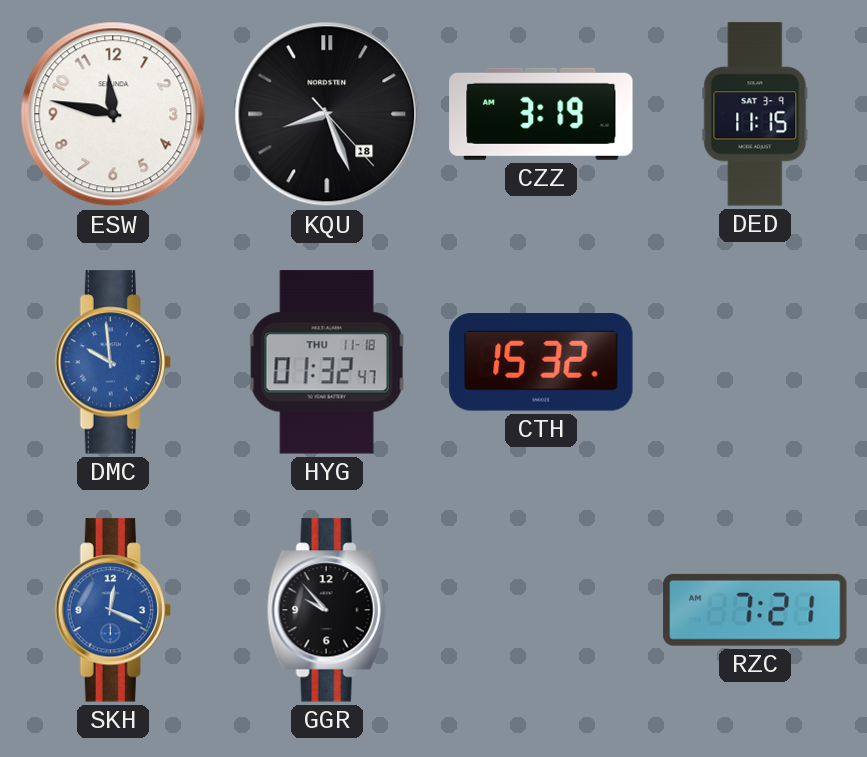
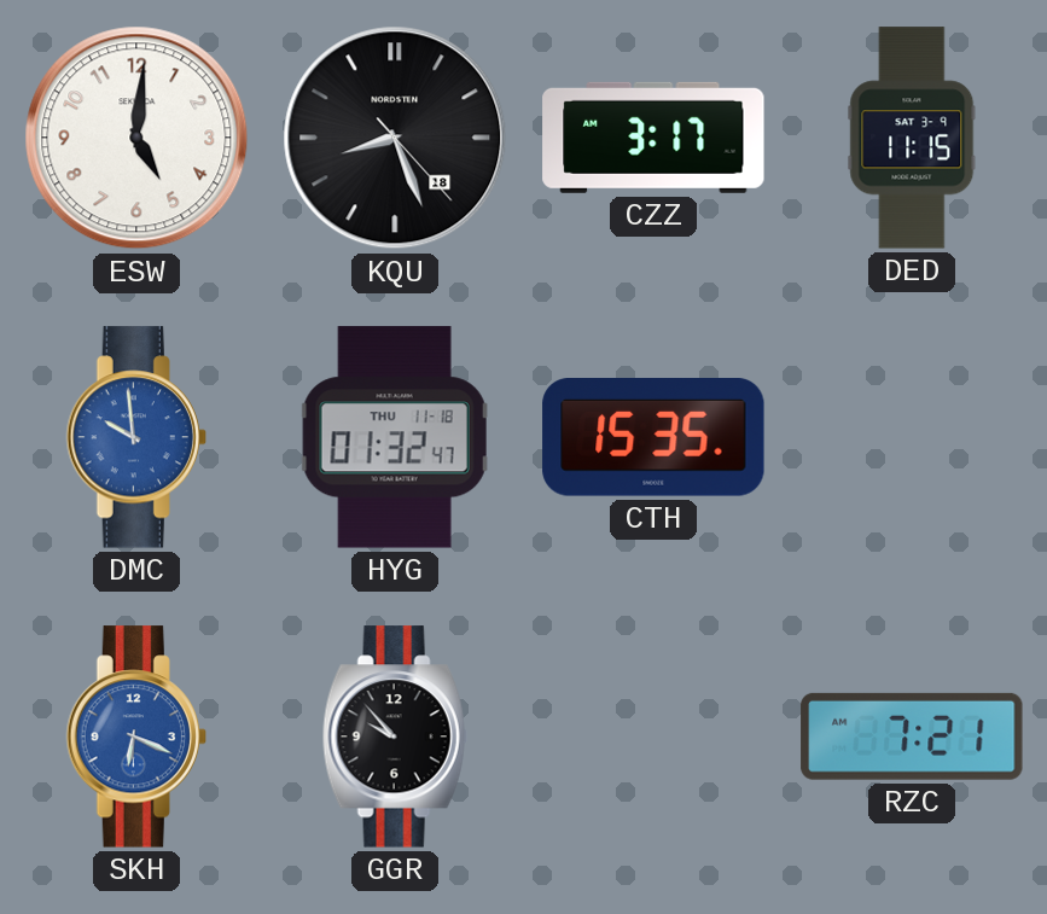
ESW: 11:47 -> 5:01
CZZ: 3:19 -> 3:17
CTH: 15:32 -> 15:35
SKH: 12:19 -> 6:19
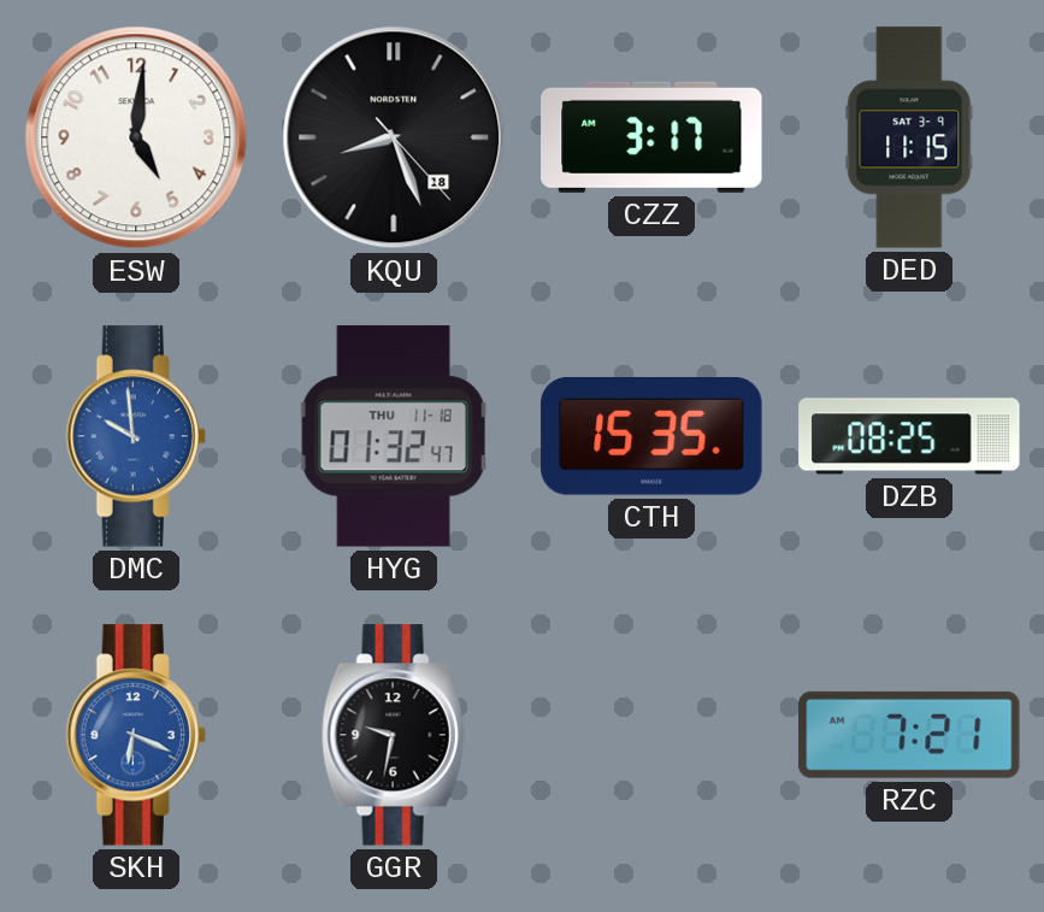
DZB: none -> 08:25
GGR: 9:53 -> 9:32
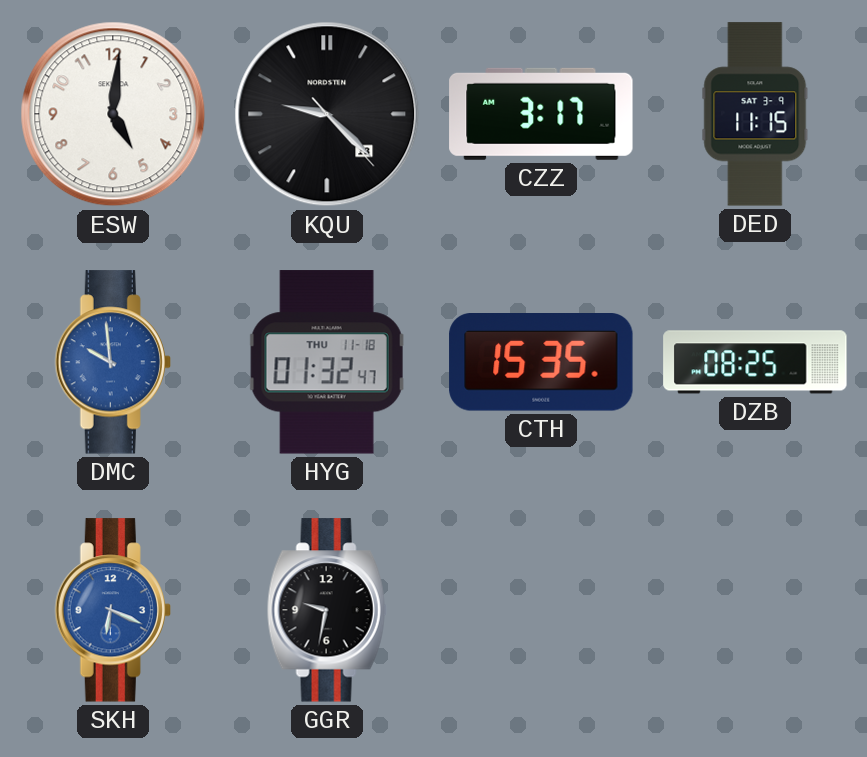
KQU: 8:26 -> 9:22
RZC: 7:21 -> none
